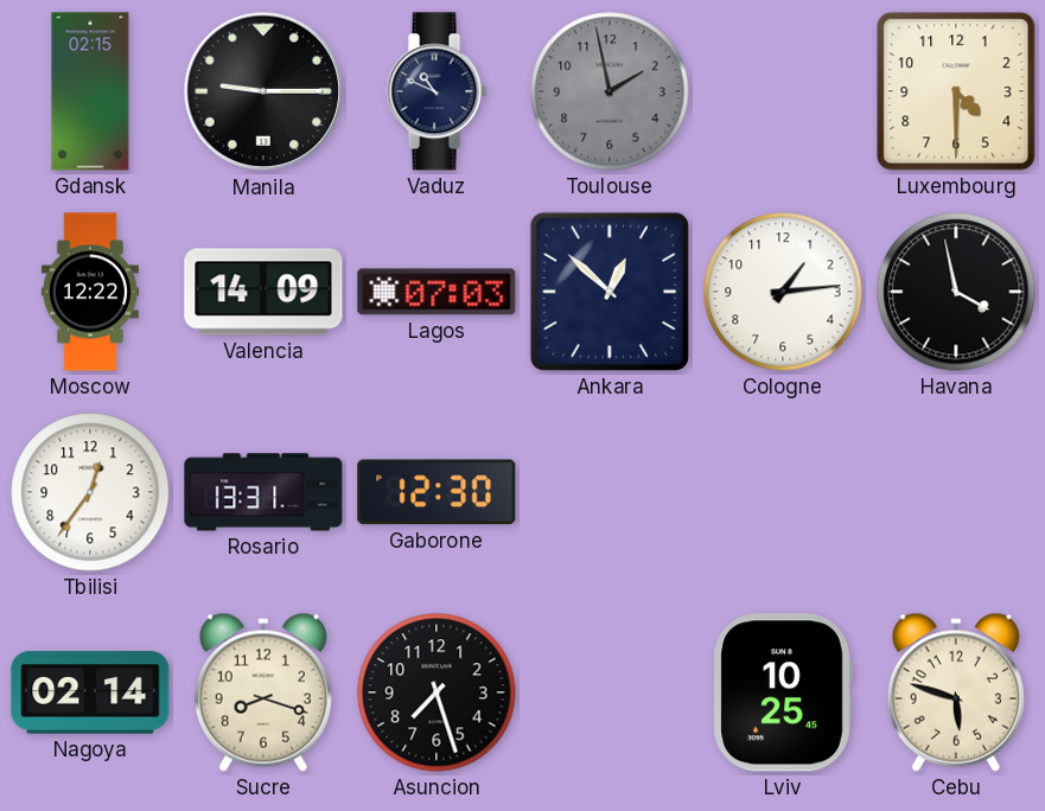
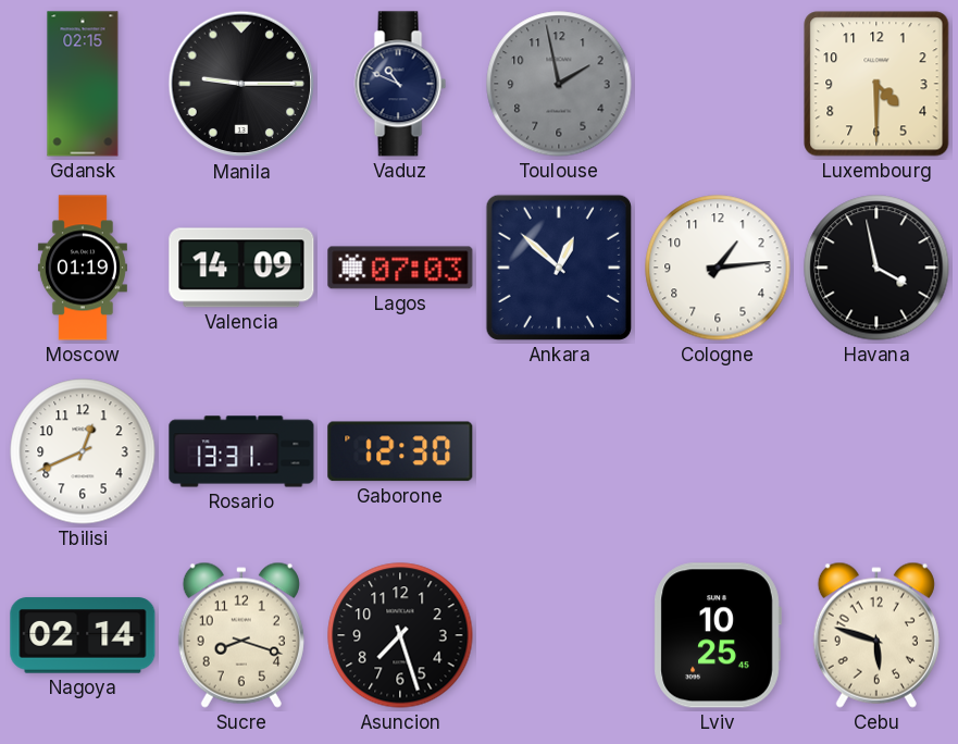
Moscow: 12:22 -> 01:19
Tbilisi: 12:36 -> 12:41
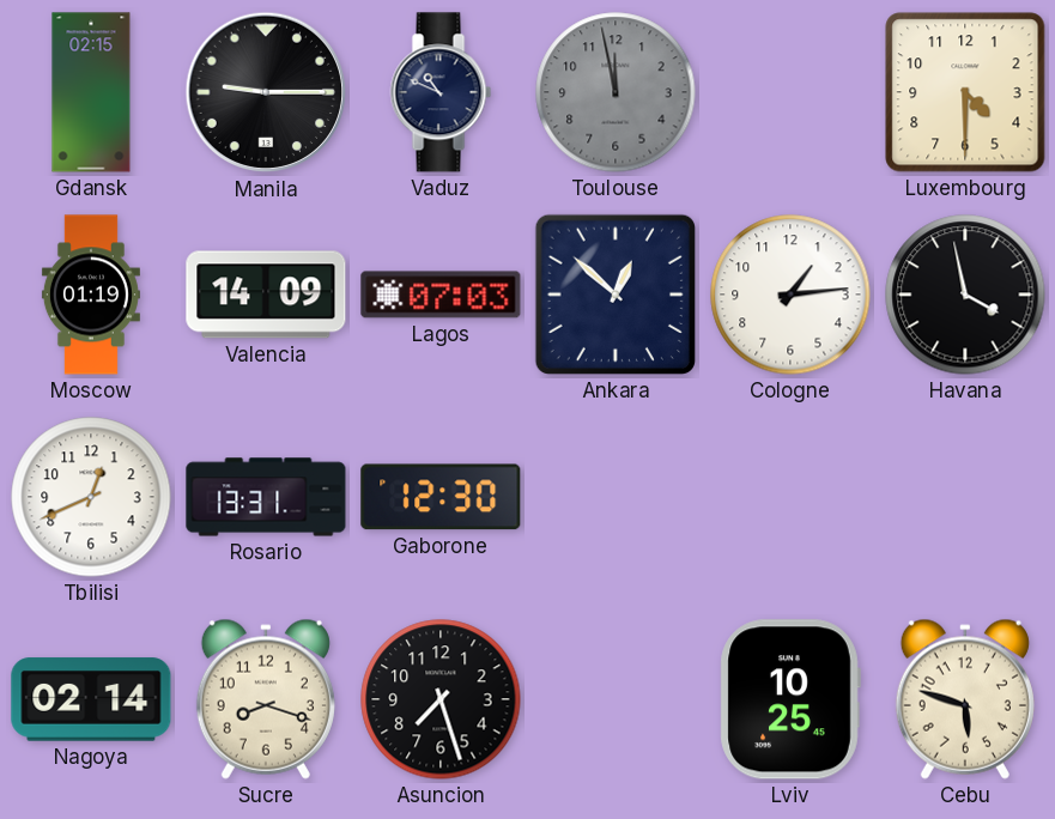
Toulouse: 1:58 -> 11:58
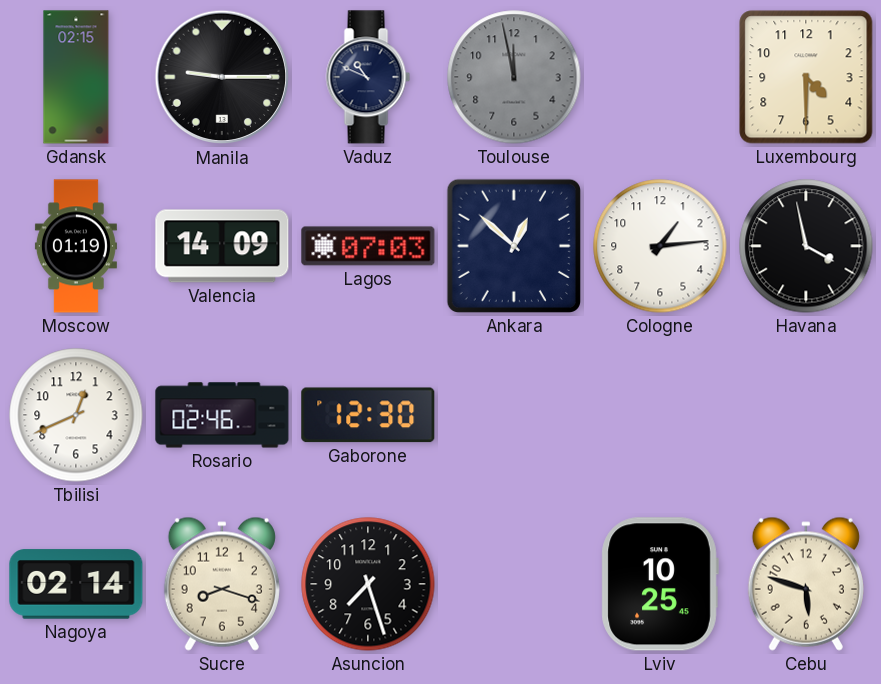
Rosario: 13:31 -> 02:46
